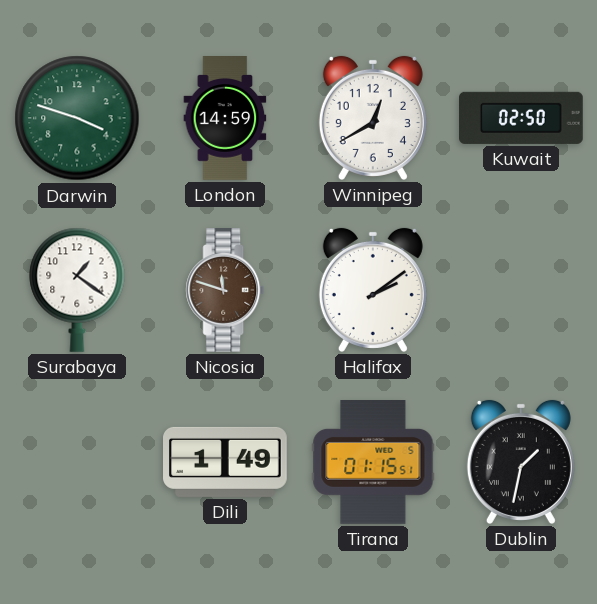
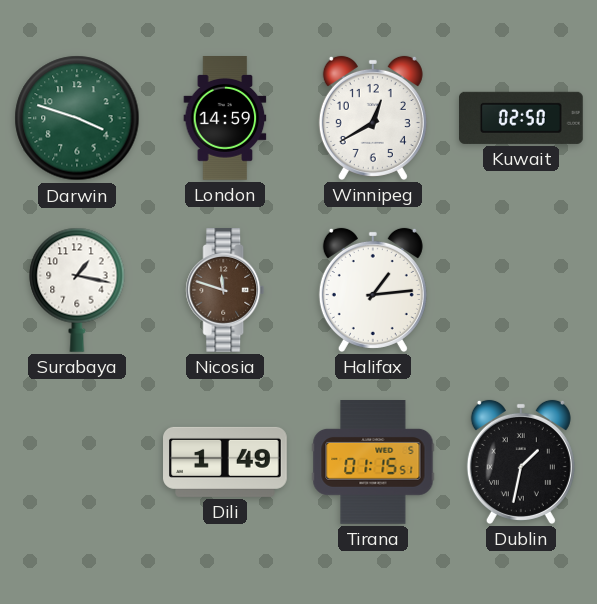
Surabaya: 1:21 -> 1:17
Halifax: 2:09 -> 1:14
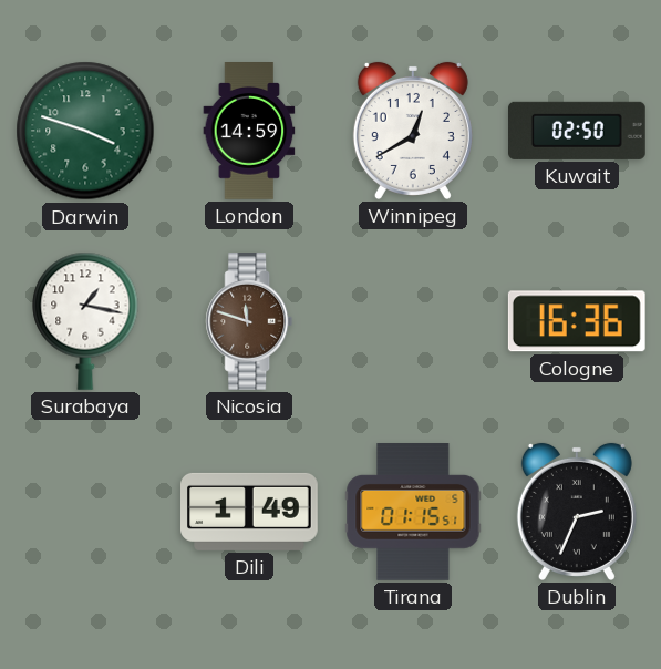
Halifax: 1:14 -> none
Cologne: none -> 16:36
Dublin: 1:32 -> 2:34
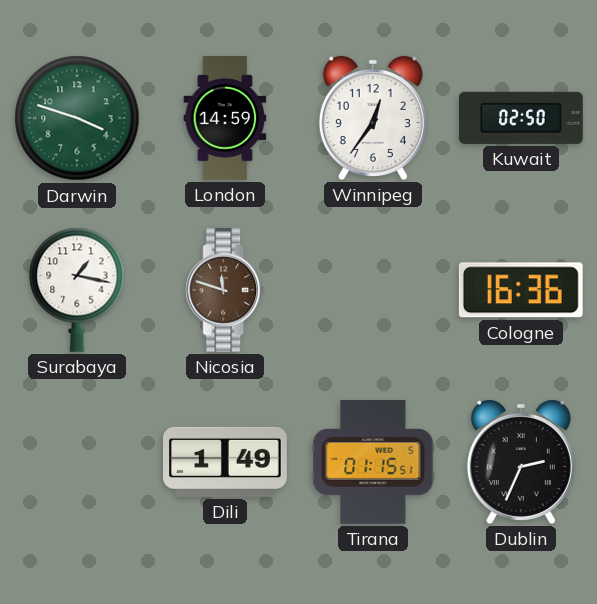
Winnipeg: 12:40 -> 12:36
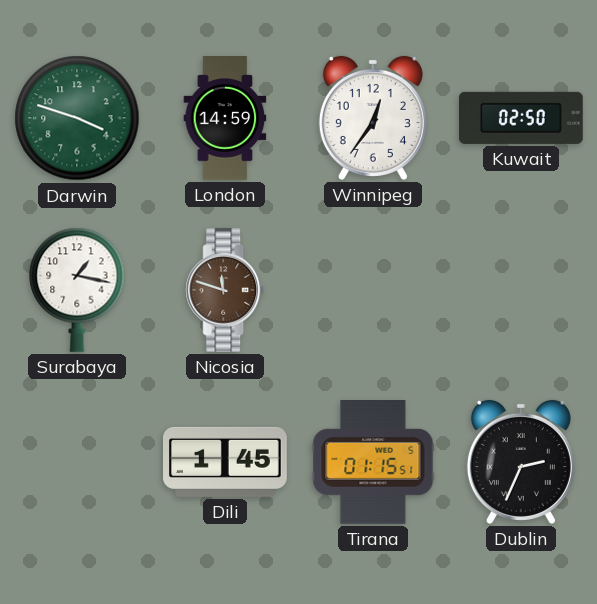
Cologne: 16:36 -> none
Dili: 1:49 -> 1:45
